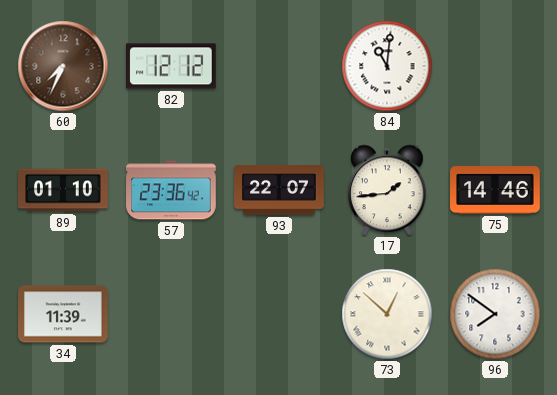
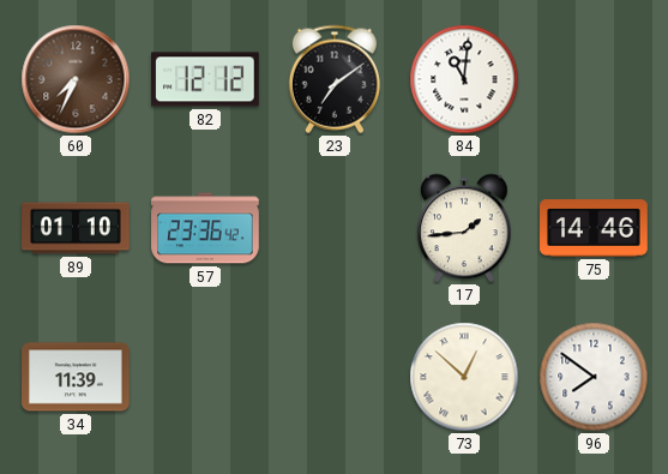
23: none -> 7:09
93: 22:07 -> none
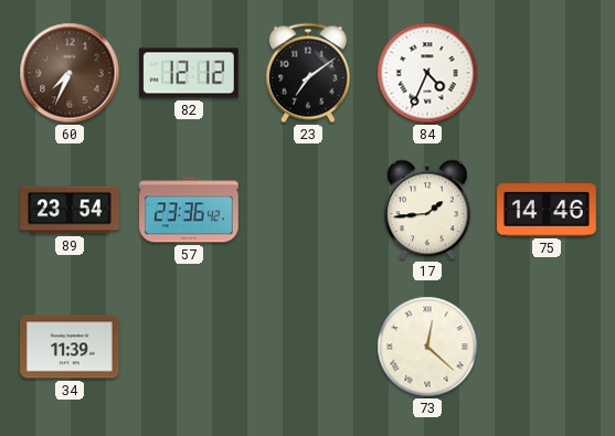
84: 11:01 -> 4:34
89: 01:10 -> 23:54
73: 12:52 -> 12:22
96: 7:51 -> none
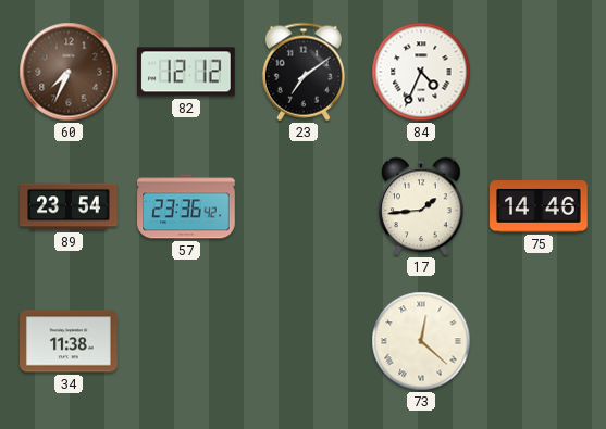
34: 11:39 -> 11:38
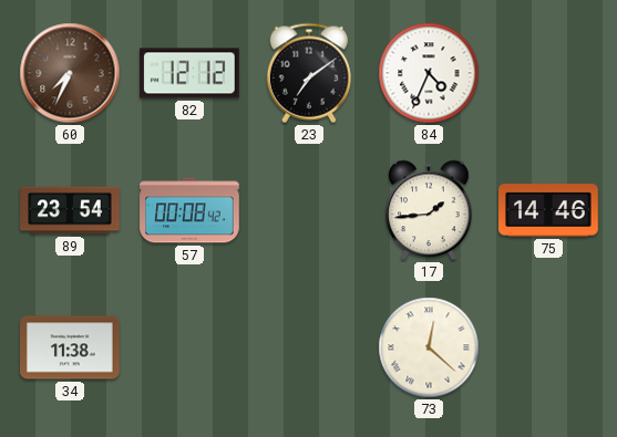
57: 23:36 -> 00:08
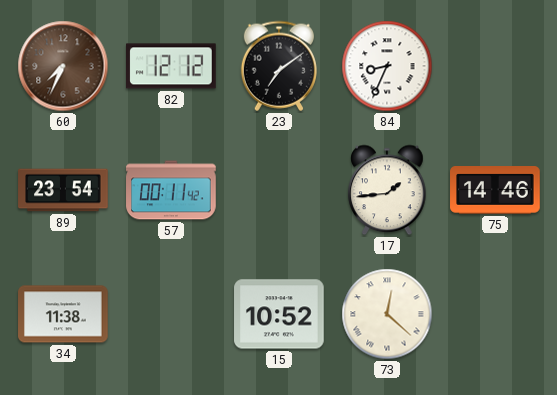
84: 4:34 -> 8:34
57: 00:08 -> 00:11
15: none -> 10:52
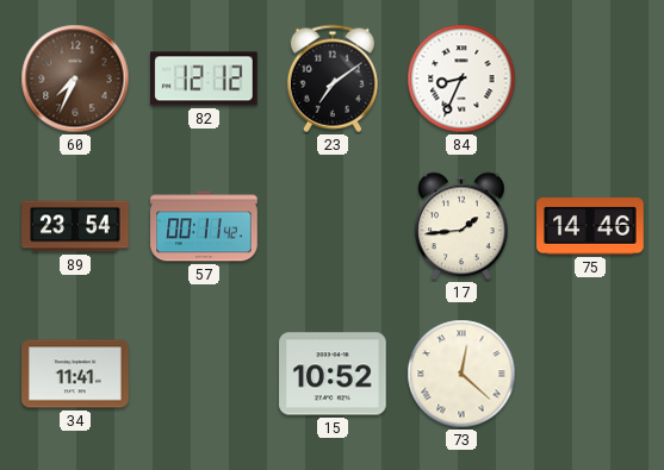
34: 11:38 -> 11:41
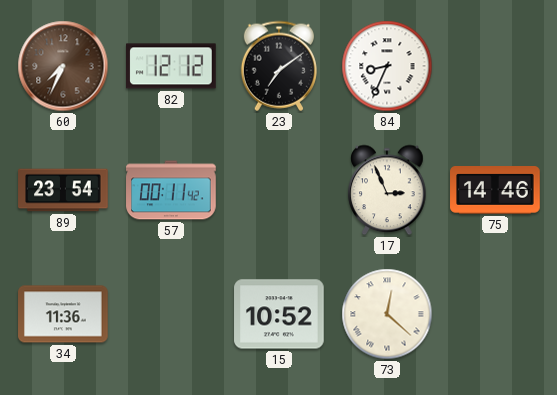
17: 1:44 -> 2:56
34: 11:41 -> 11:36
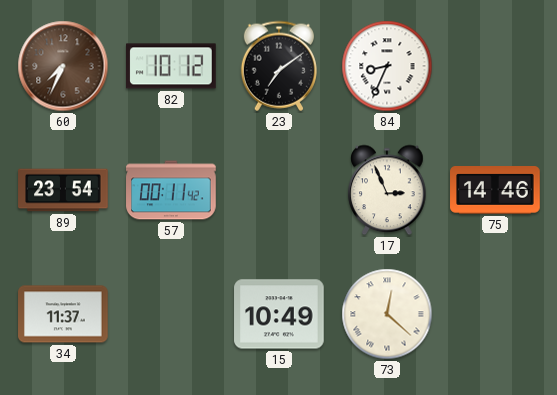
82: 12:12 -> 10:12
34: 11:36 -> 11:37
15: 10:52 -> 10:49
